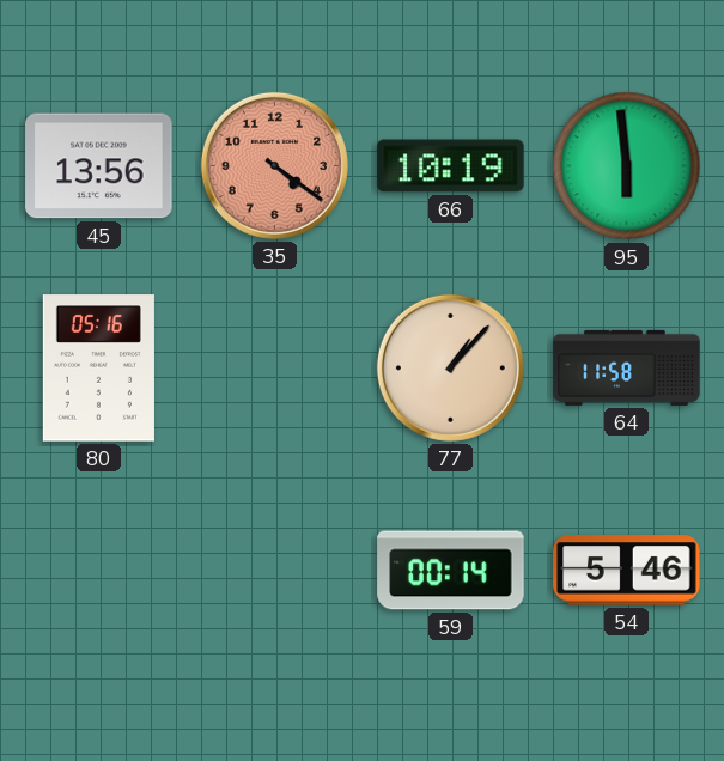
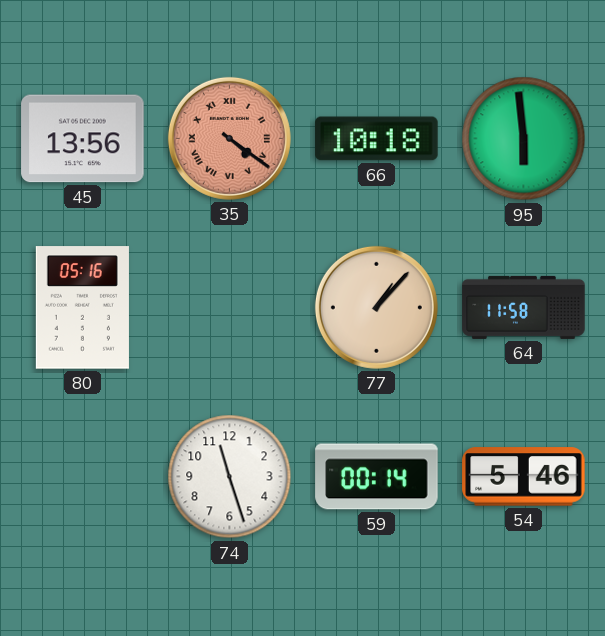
35 numerals: Arabic -> Roman
66: 10:19 -> 10:18
74: none -> 11:27
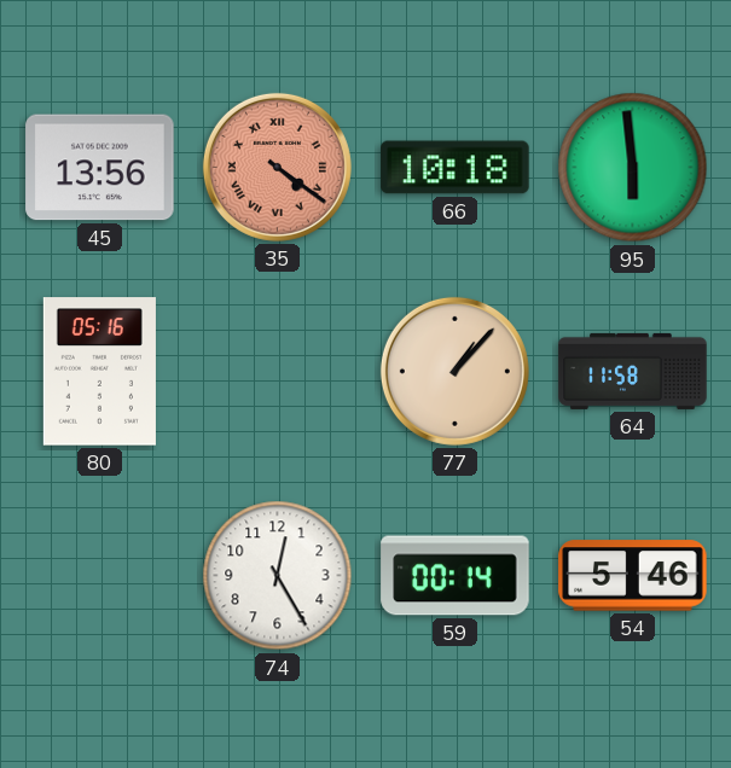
74: 11:27 -> 12:25
